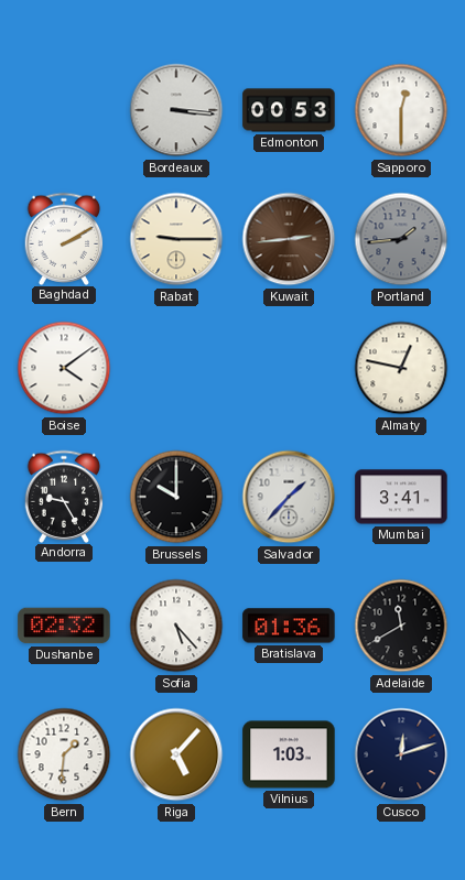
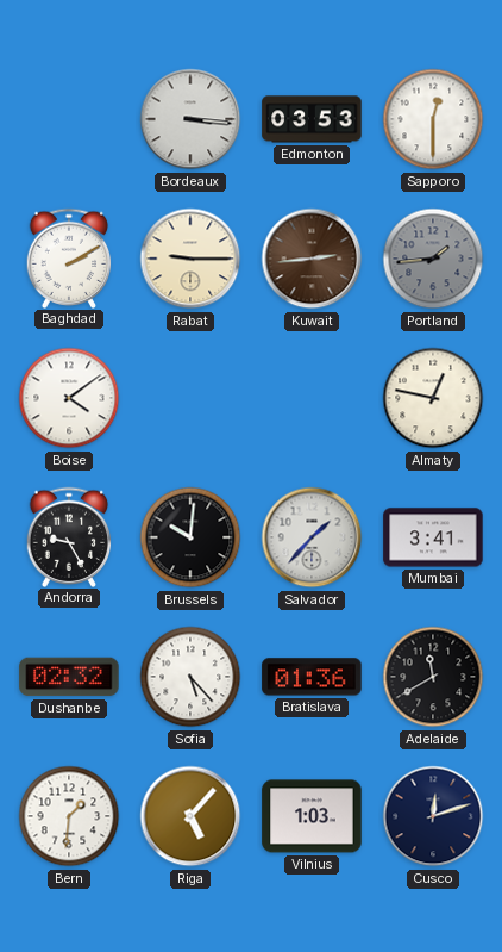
Edmonton: 00:53 -> 03:53
Brussels: 10:00 -> 10:01
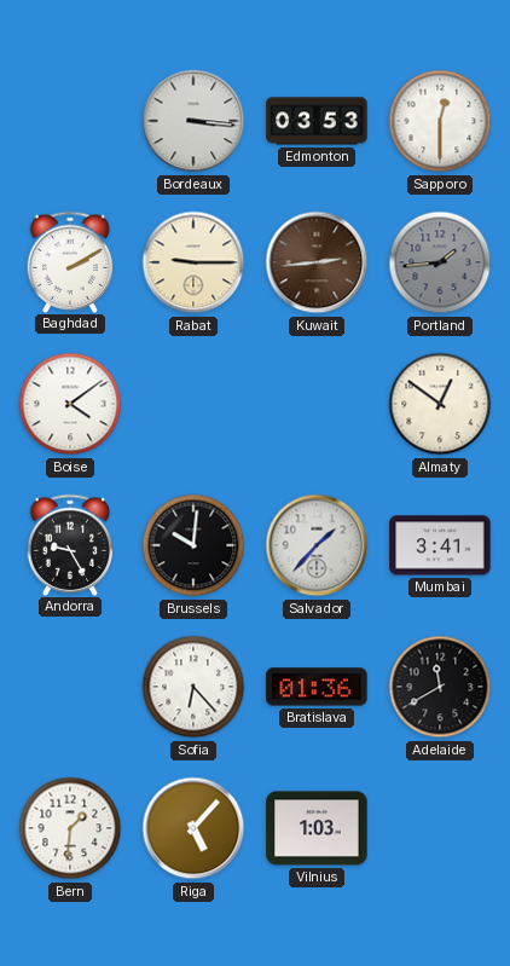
Almaty: 12:47 -> 12:51
Dushanbe: 02:32 -> none
Sofia: 5:23 -> 6:23
Cusco: 12:12 -> none
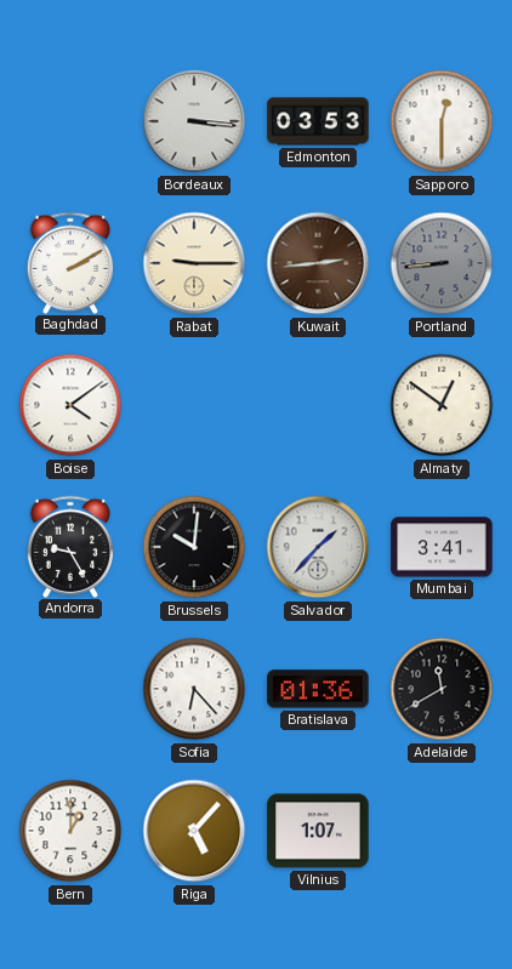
Portland: 1:44 -> 8:44
Bern: 1:31 -> 1:00
Vilnius: 1:03 -> 1:07
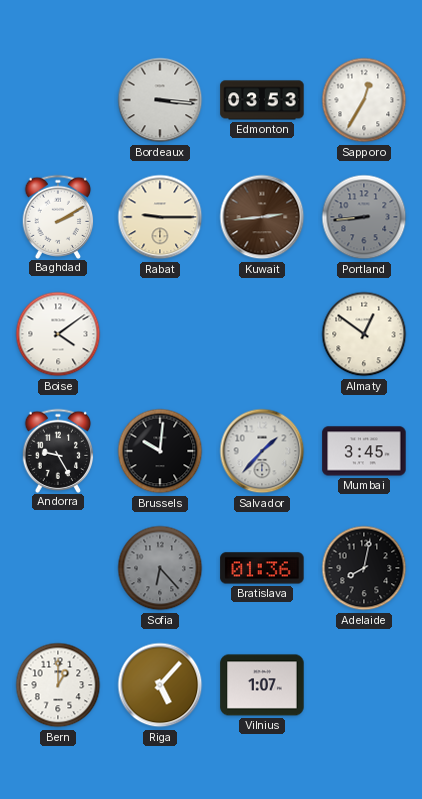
Sapporo: 12:30 -> 12:35
Mumbai: 3:41 -> 3:45
Sofia dial: white -> grey
Adelaide: 11:40 -> 8:02
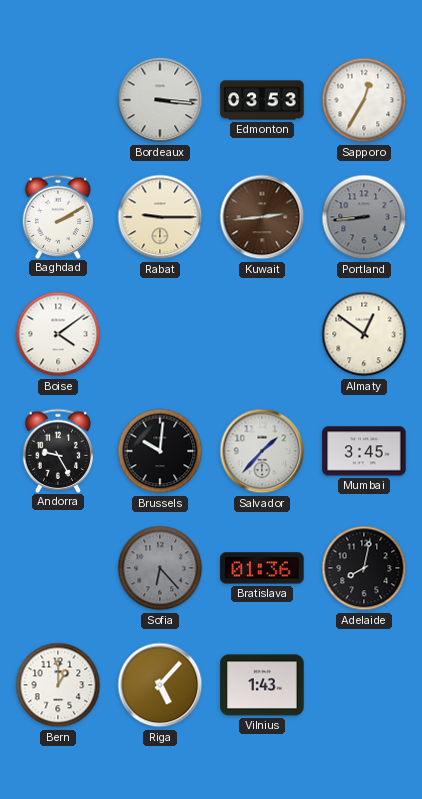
Vilnius: 1:07 -> 1:43
